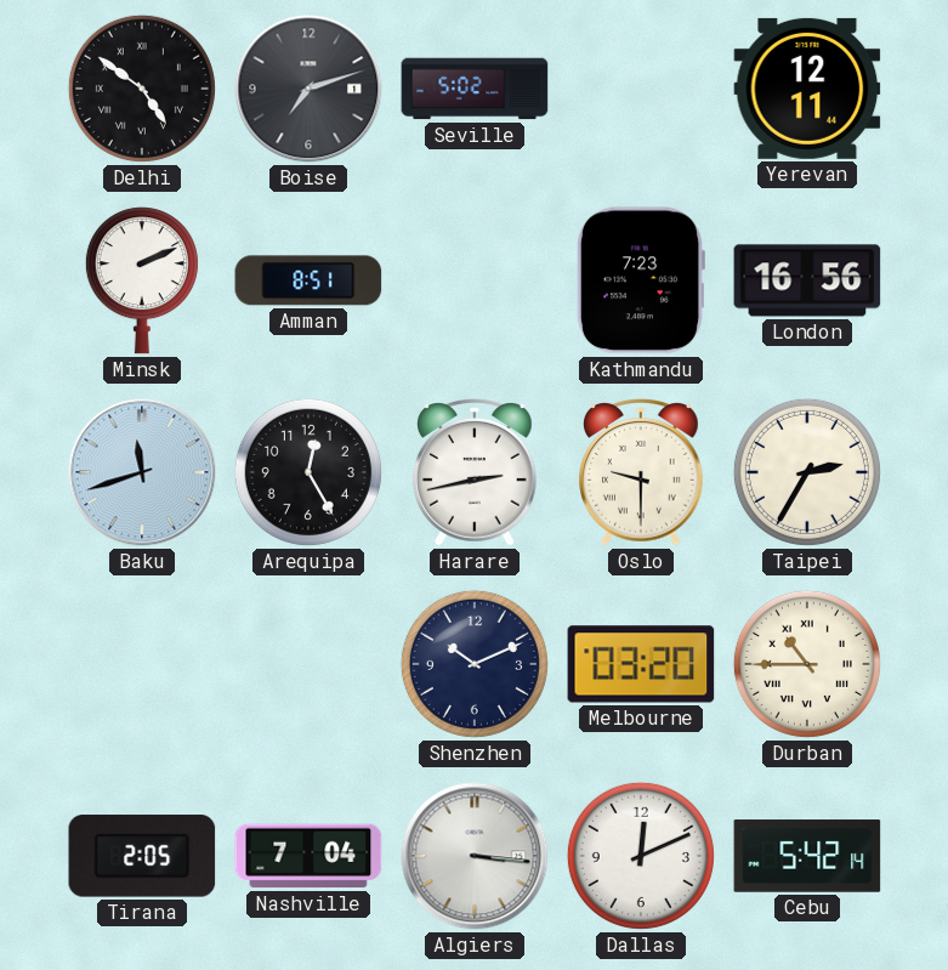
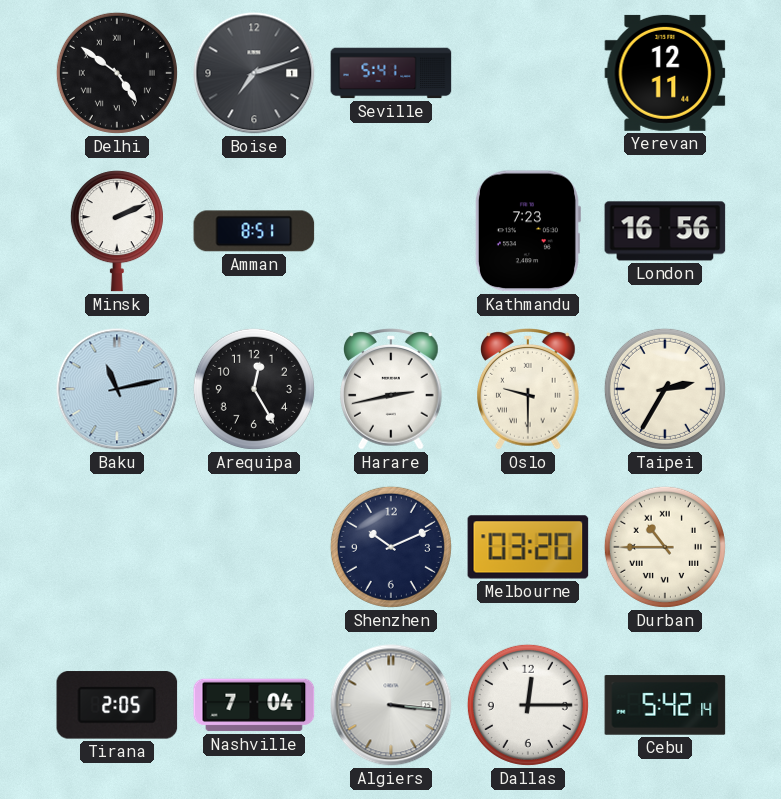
Seville: 5:02 -> 5:41
Baku: 11:42 -> 11:13
Dallas: 12:11 -> 12:15
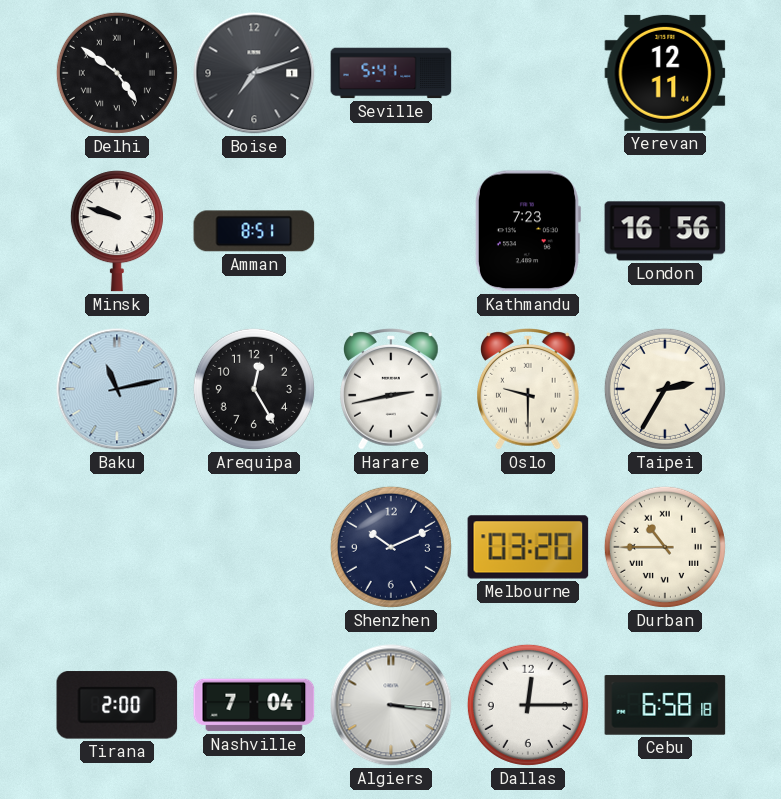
Minsk: 2:11 -> 9:48
Tirana: 2:05 -> 2:00
Cebu: 5:42 -> 6:58
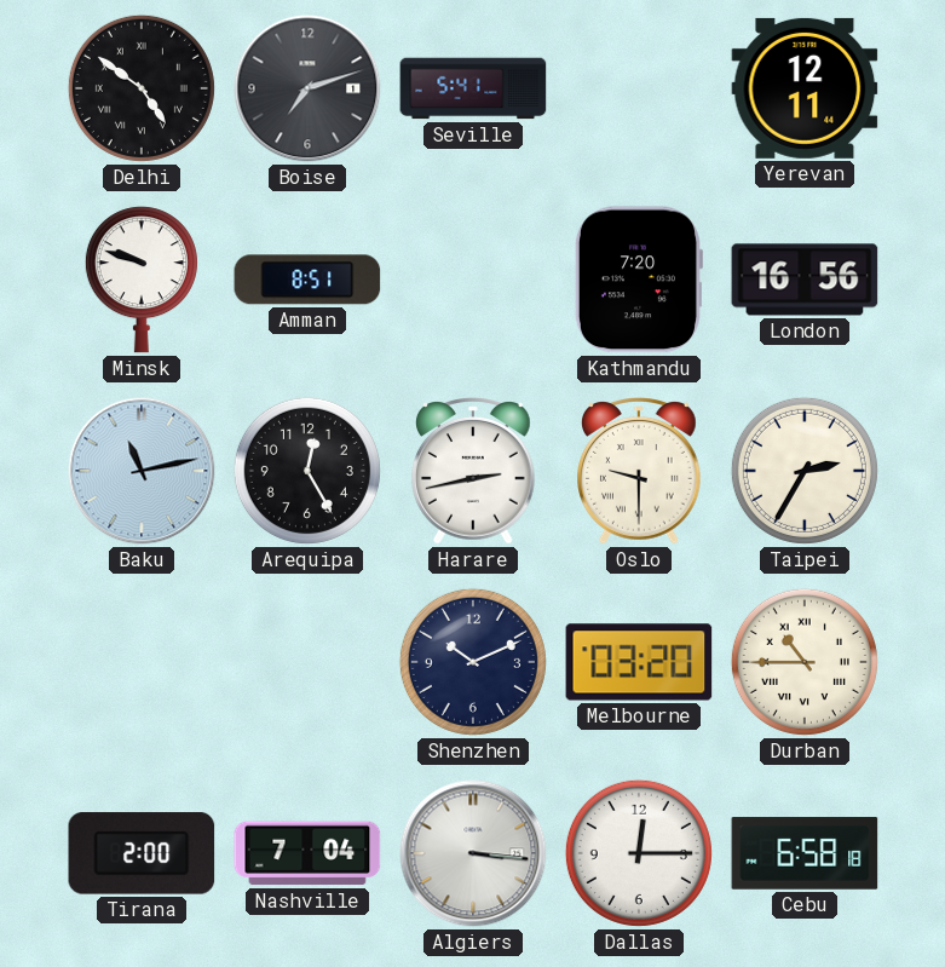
Kathmandu: 7:23 -> 7:20
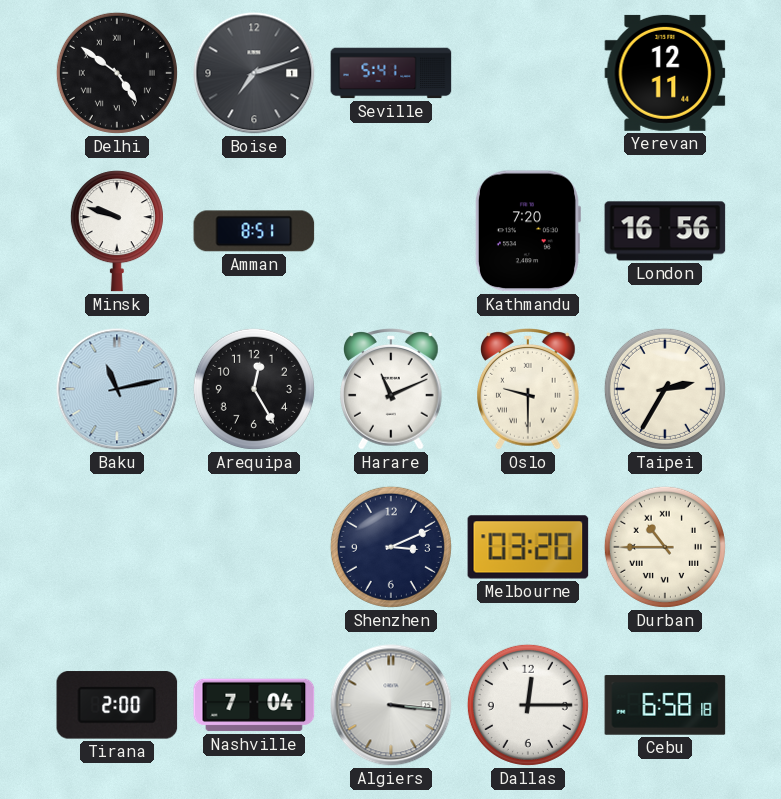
Harare: 2:43 -> 11:11
Shenzhen: 10:11 -> 3:11
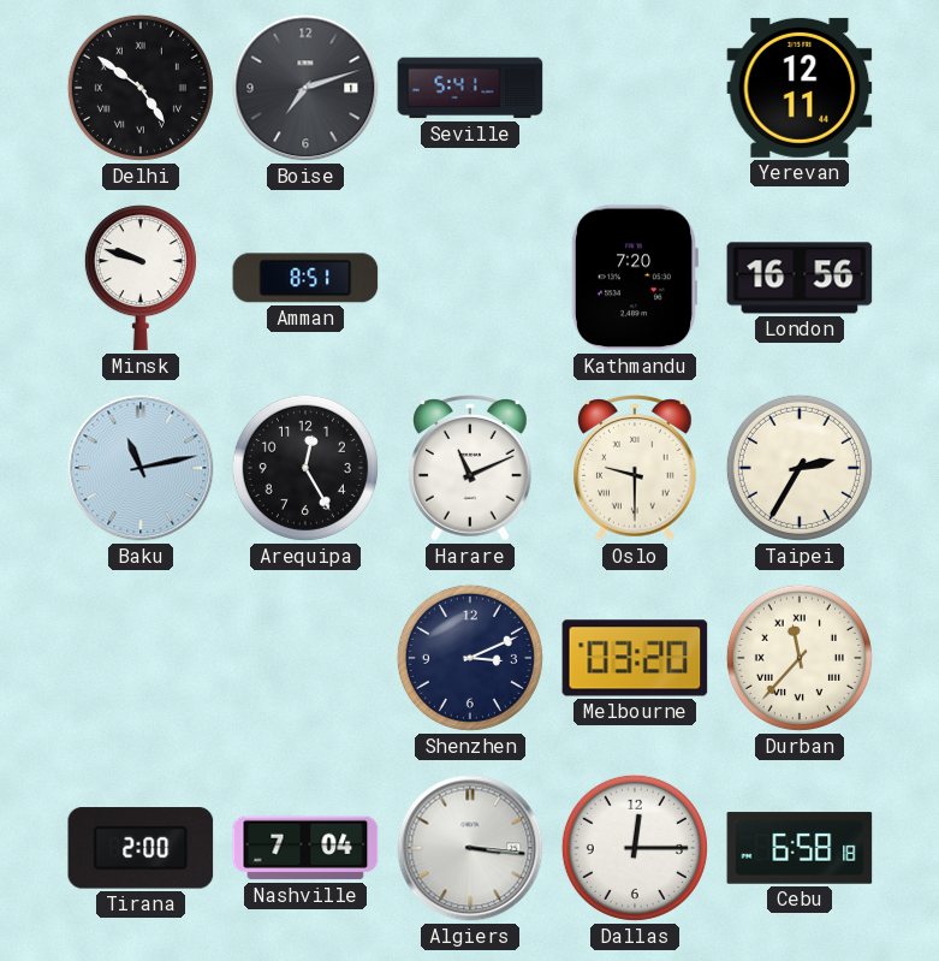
Durban: 10:45 -> 11:37
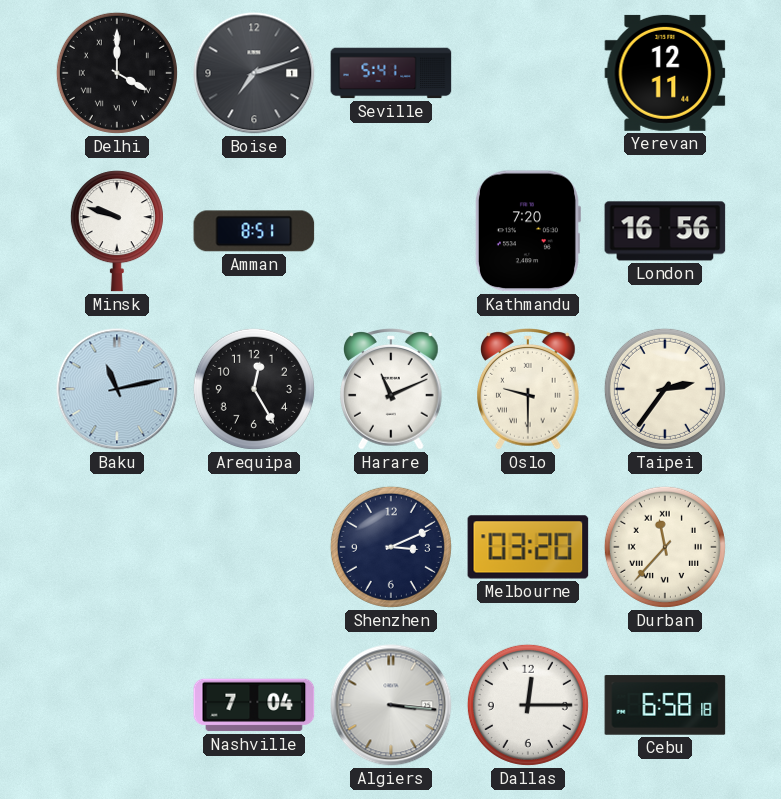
Delhi: 4:51 -> 4:00
Taipei: 2:35 -> 2:36
Tirana: 2:00 -> none
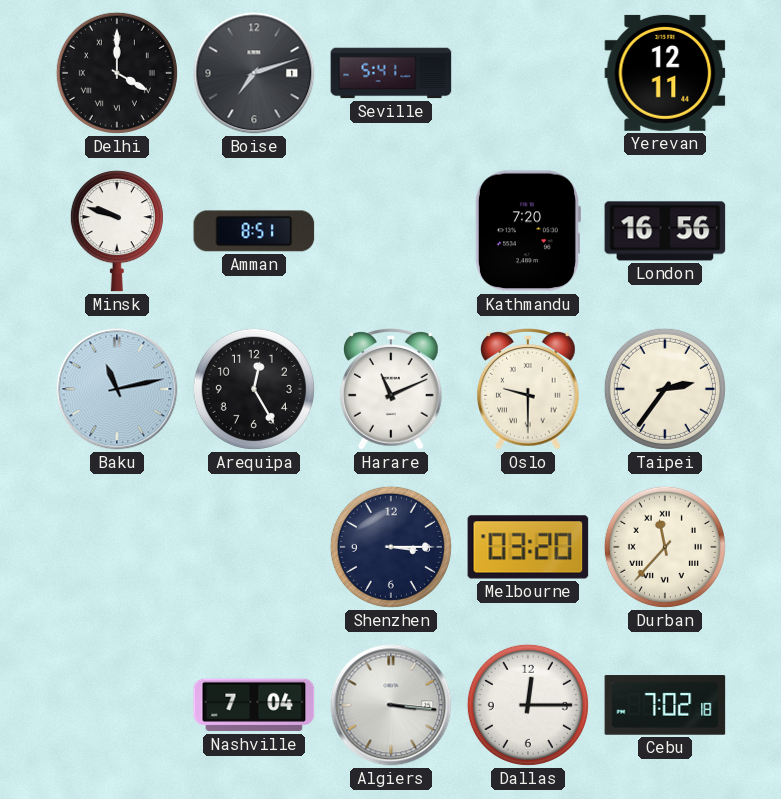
Shenzhen: 3:11 -> 3:15
Cebu: 6:58 -> 7:02
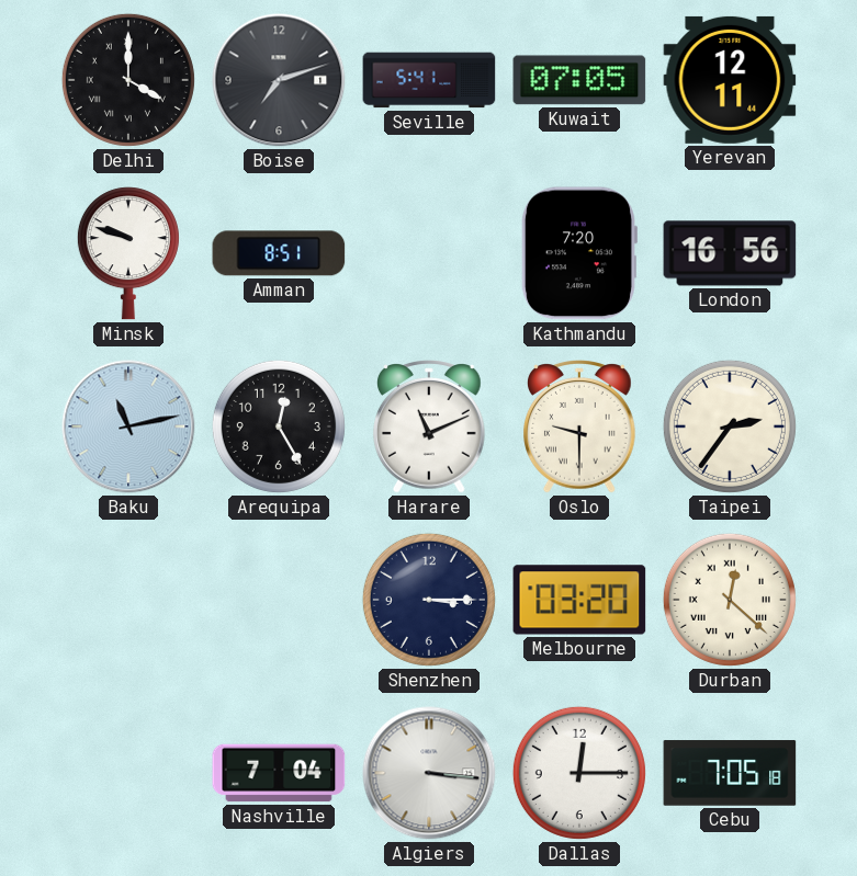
Kuwait: none -> 07:05
Durban: 11:37 -> 12:22
Cebu: 7:02 -> 7:05
